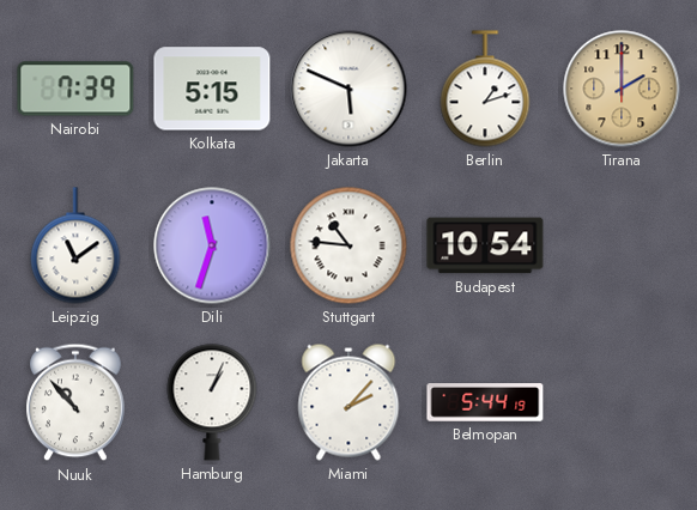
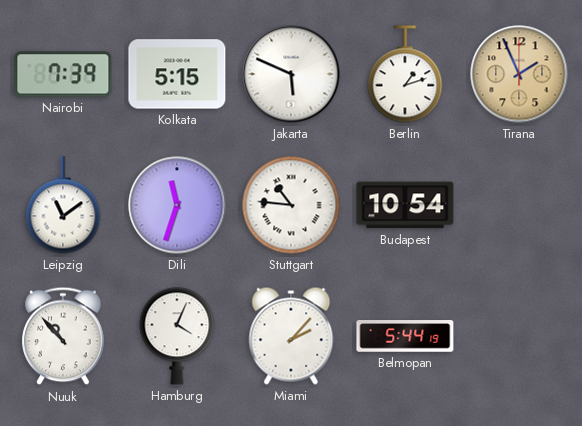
Tirana: 2:00 -> 1:56
Hamburg: 1:04 -> 4:04
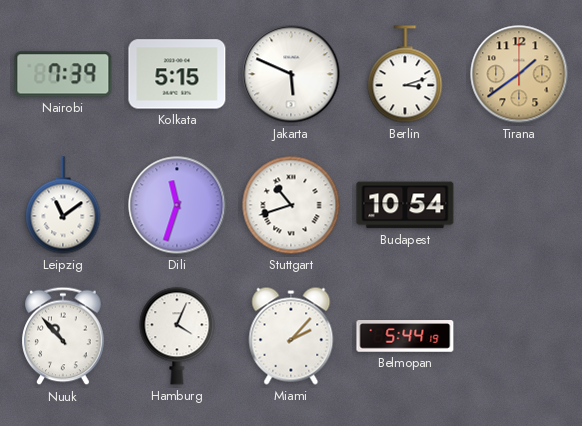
Berlin: 1:12 -> 3:12
Tirana: 1:56 -> 1:39
Stuttgart: 10:46 -> 10:42
